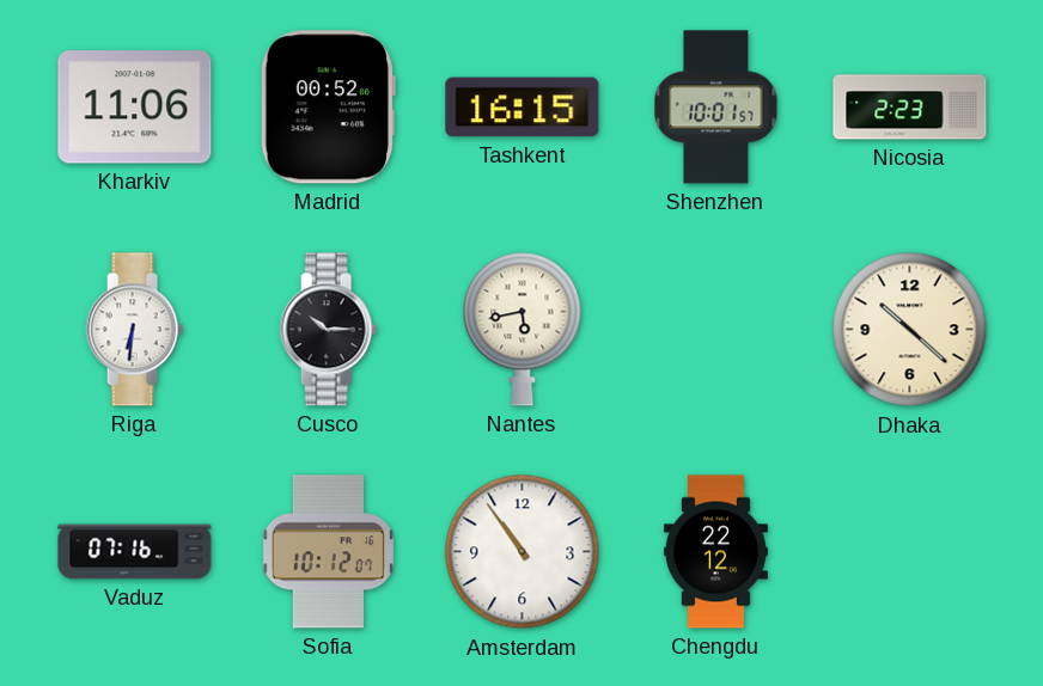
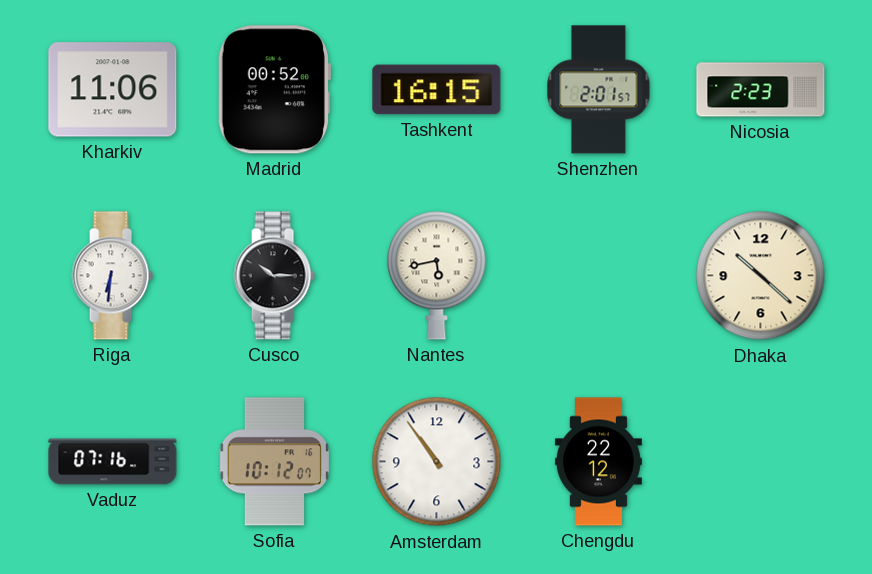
Shenzhen: 10:01 -> 2:01
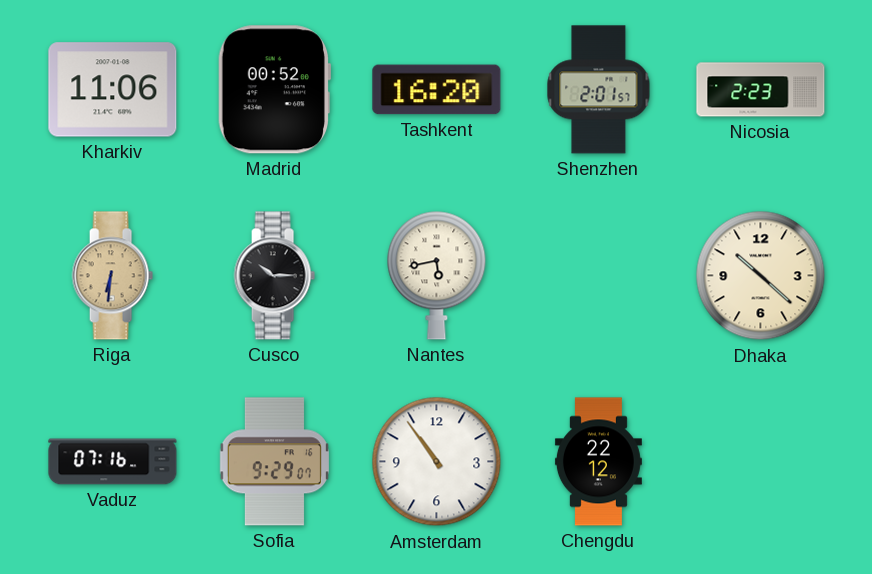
Tashkent: 16:15 -> 16:20
Riga dial: white -> champagne
Sofia: 10:12 -> 9:29
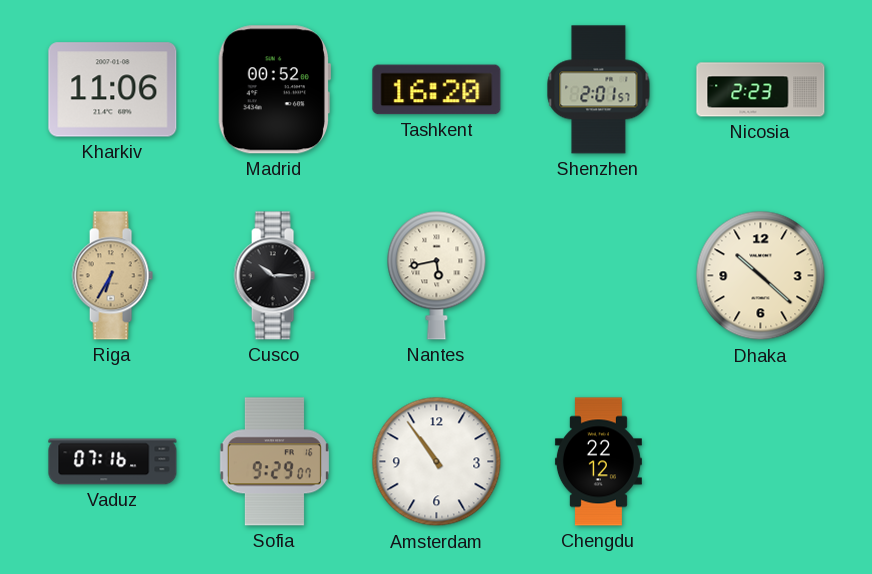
Riga: 6:31 -> 6:35
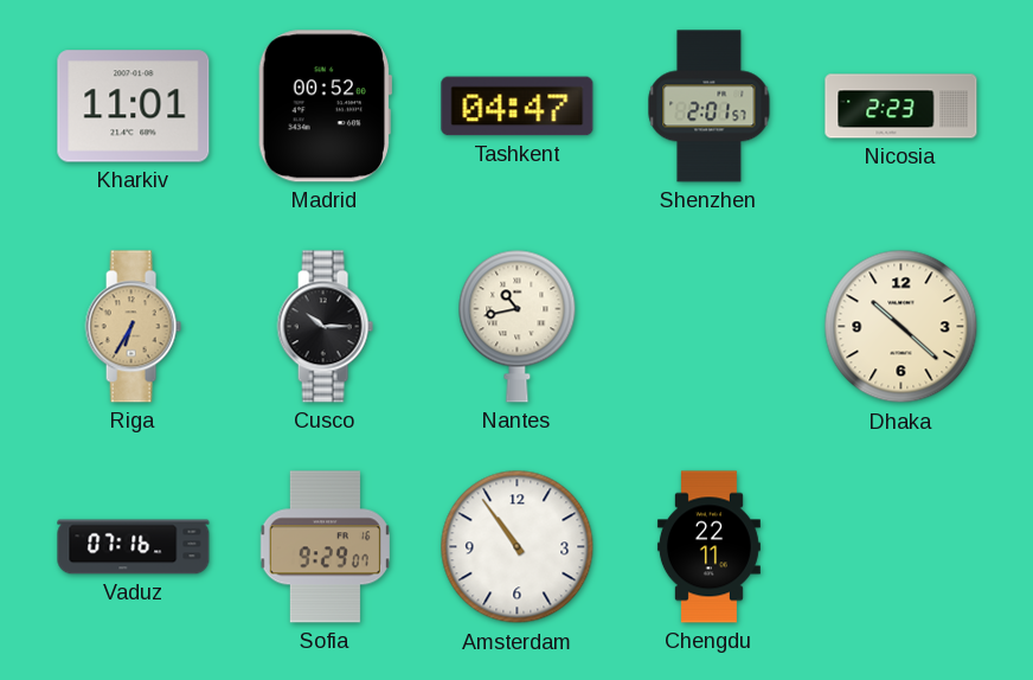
Kharkiv: 11:06 -> 11:01
Tashkent: 16:20 -> 04:47
Nantes: 5:43 -> 10:43
Chengdu: 22:12 -> 22:11
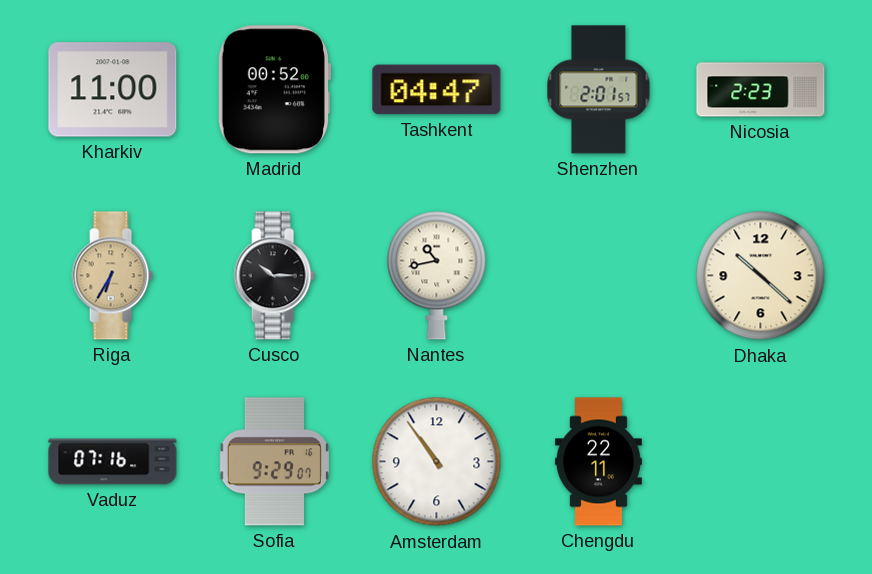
Kharkiv: 11:01 -> 11:00
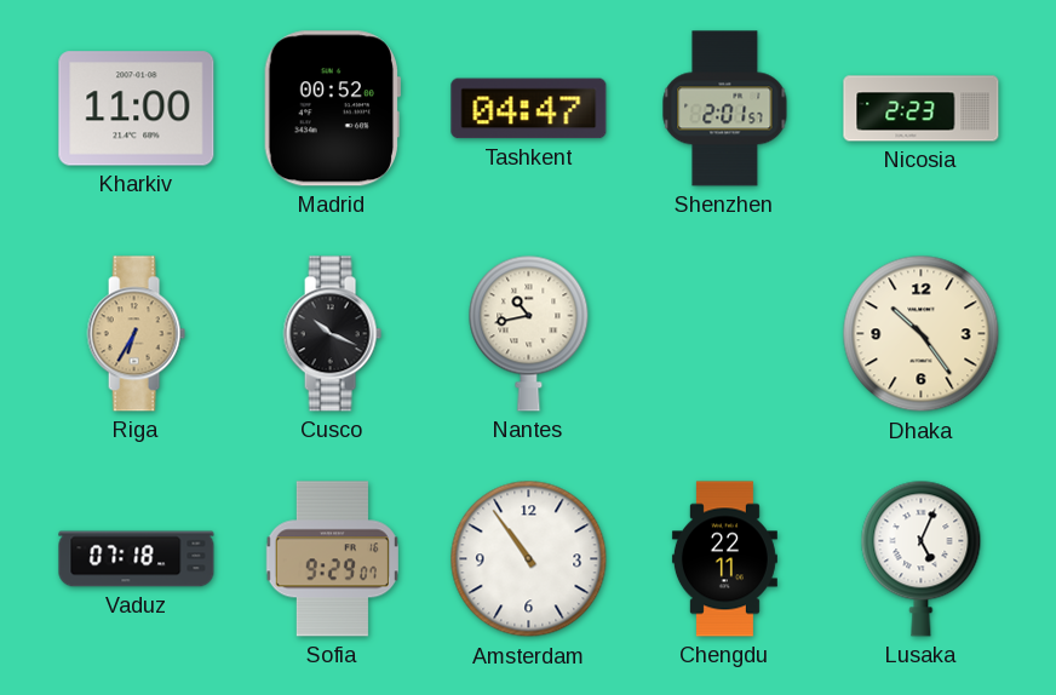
Cusco: 10:15 -> 10:19
Dhaka: 10:22 -> 10:24
Vaduz: 07:16 -> 07:18
Lusaka: none -> 5:04
